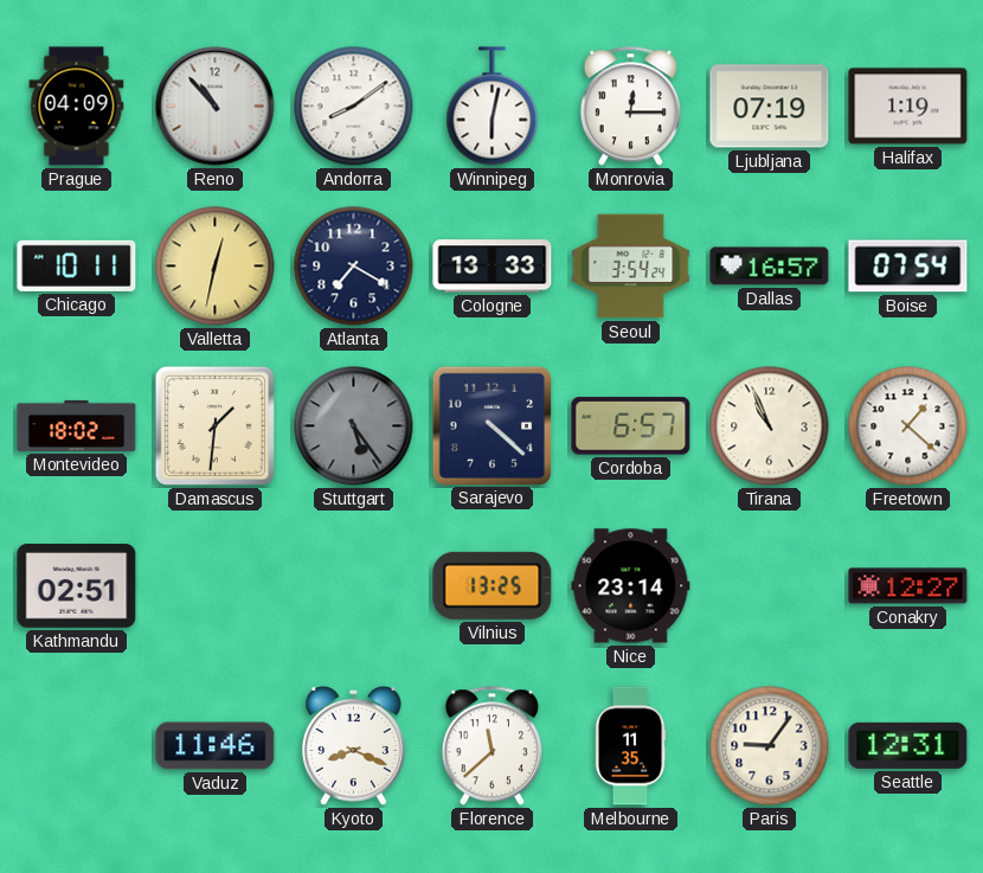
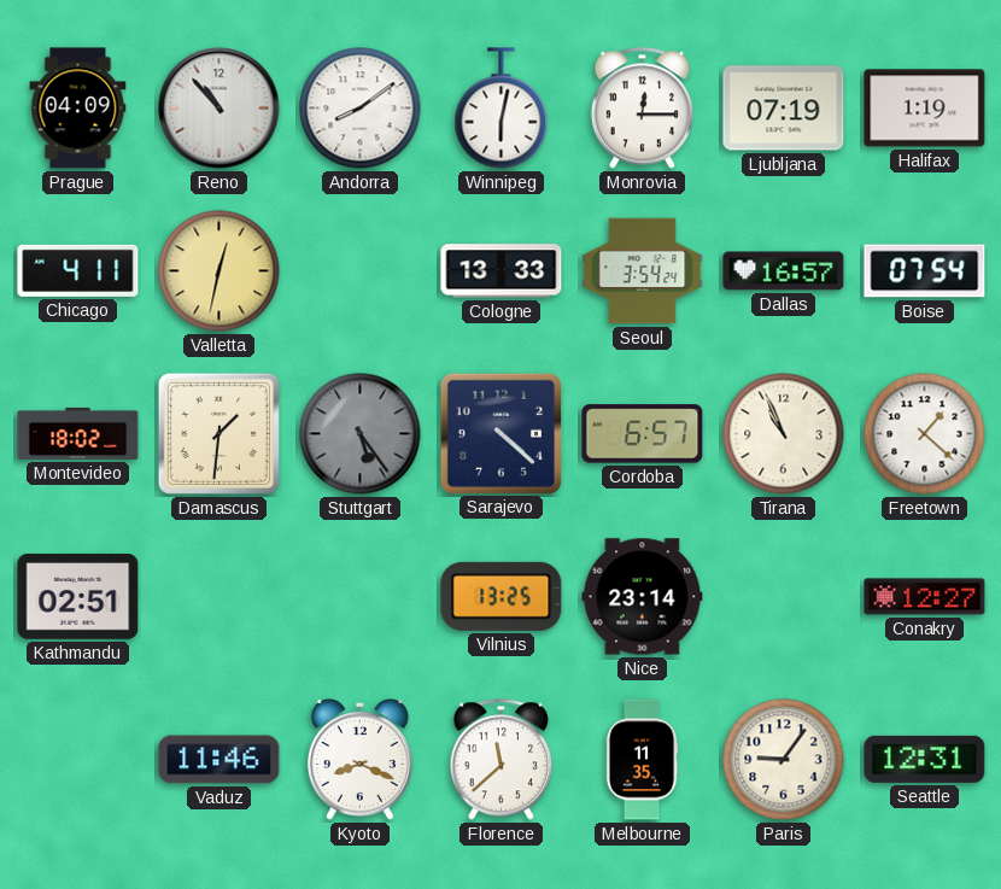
Chicago: 10:11 -> 4:11
Atlanta: 7:20 -> none
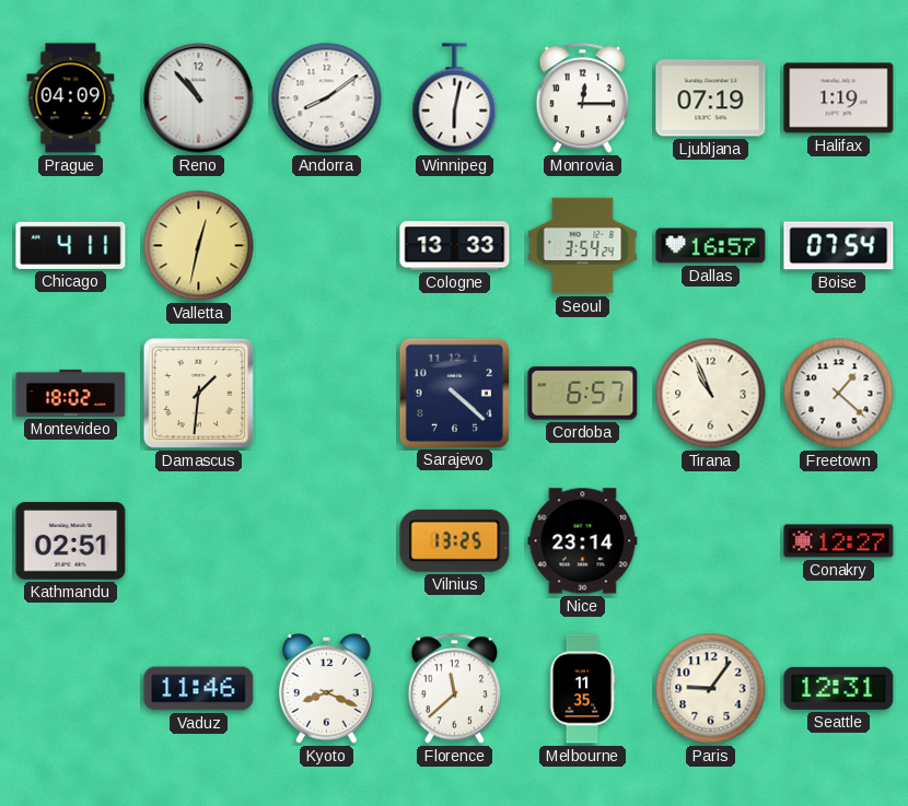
Stuttgart: 5:24 -> none
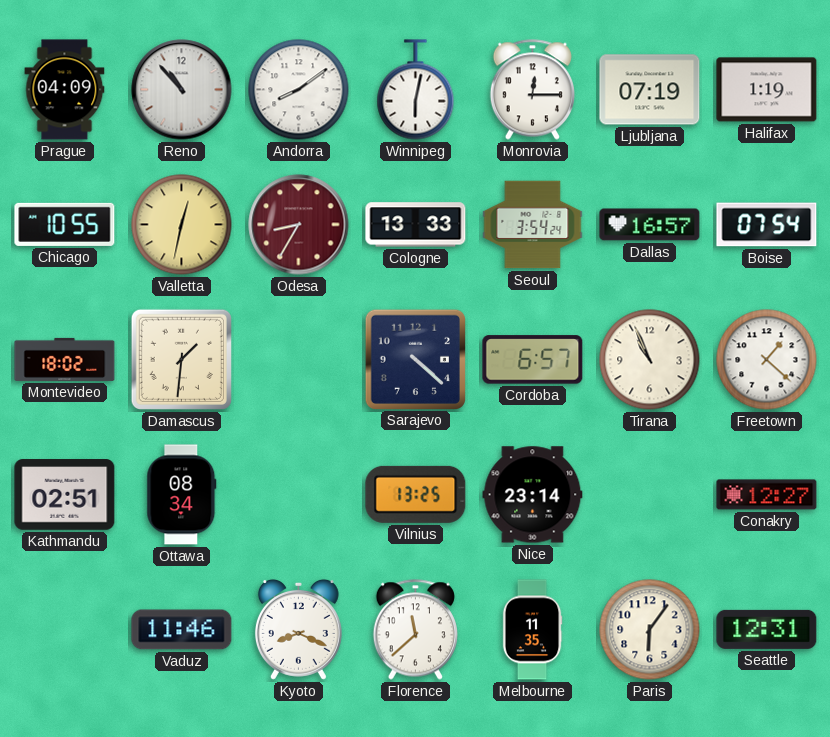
Chicago: 4:11 -> 10:55
Odesa: none -> 8:35
Ottawa: none -> 08:34
Paris: 9:06 -> 6:06
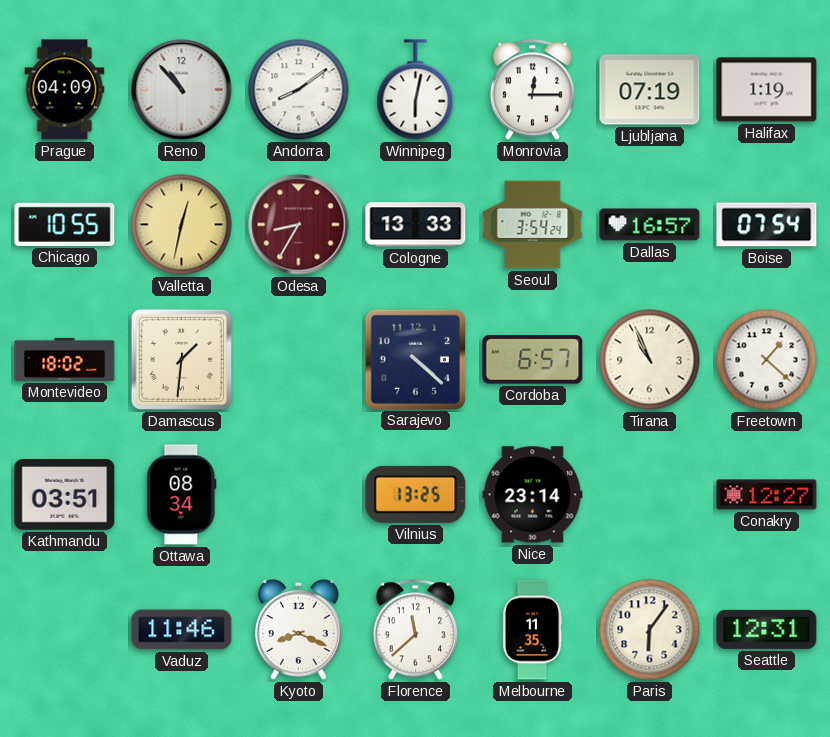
Kathmandu: 02:51 -> 03:51
